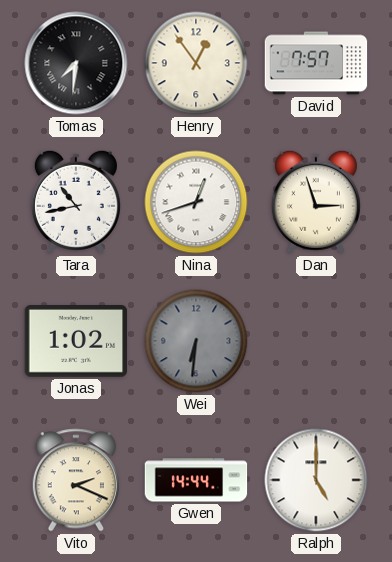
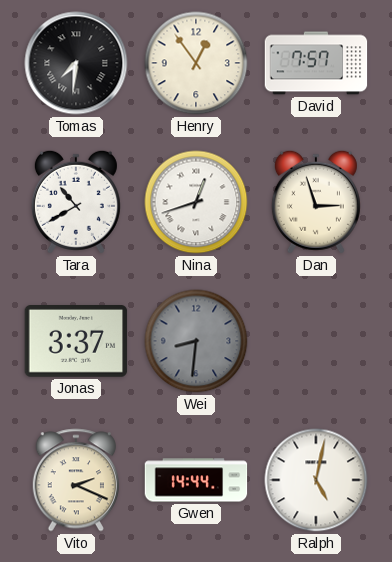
Tara: 10:43 -> 10:40
Jonas: 1:02 -> 3:37
Wei: 6:31 -> 8:31
Ralph: 5:00 -> 5:02
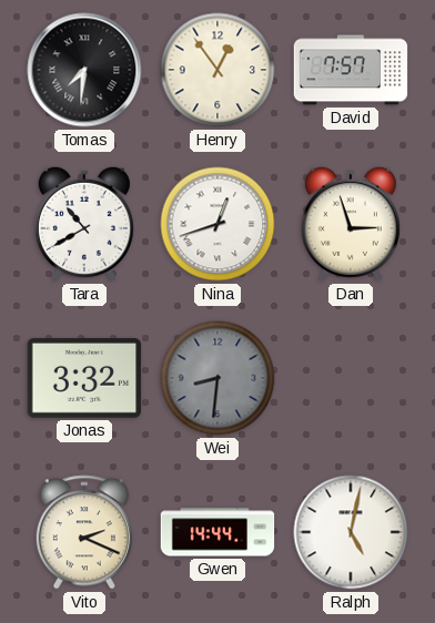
Jonas: 3:37 -> 3:32
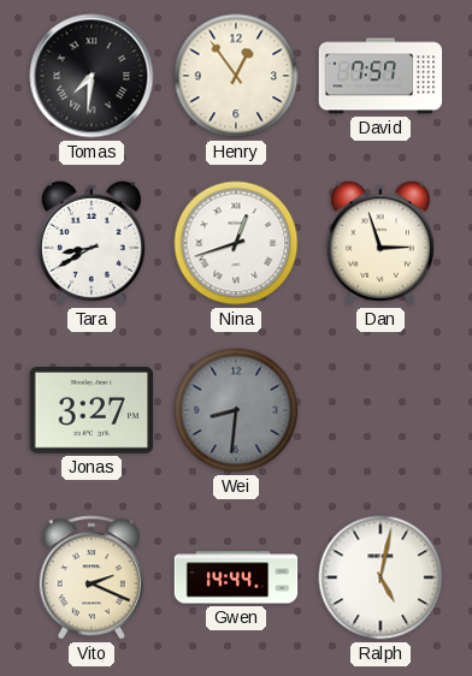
Tara: 10:40 -> 8:40
Jonas: 3:32 -> 3:27
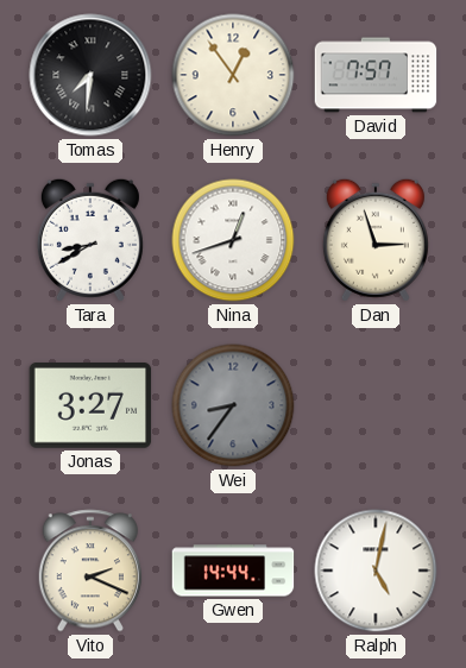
Wei: 8:31 -> 8:36
